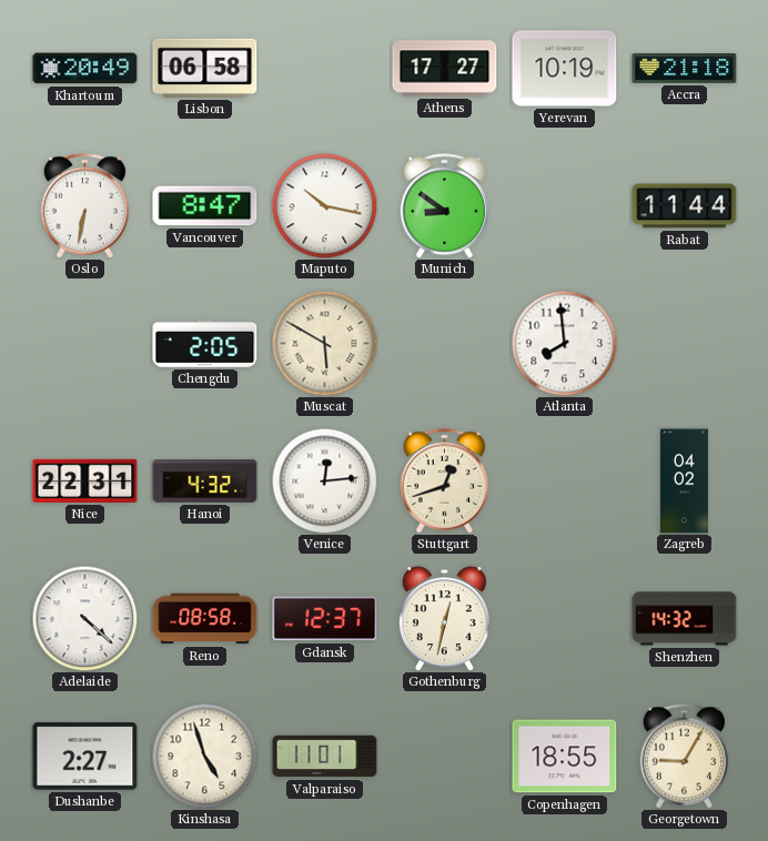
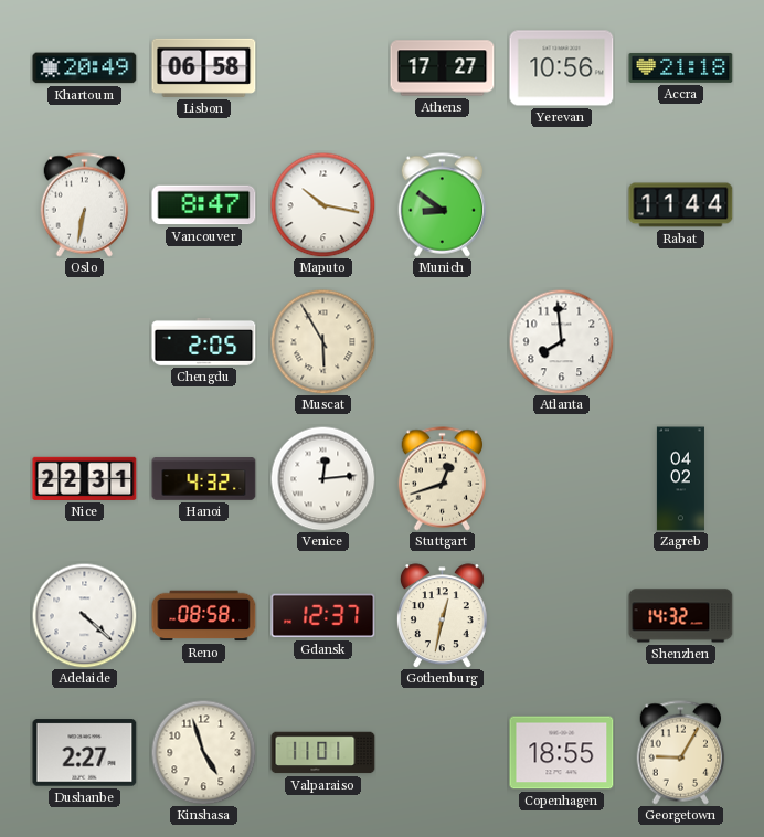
Yerevan: 10:19 -> 10:56
Muscat: 5:50 -> 5:55
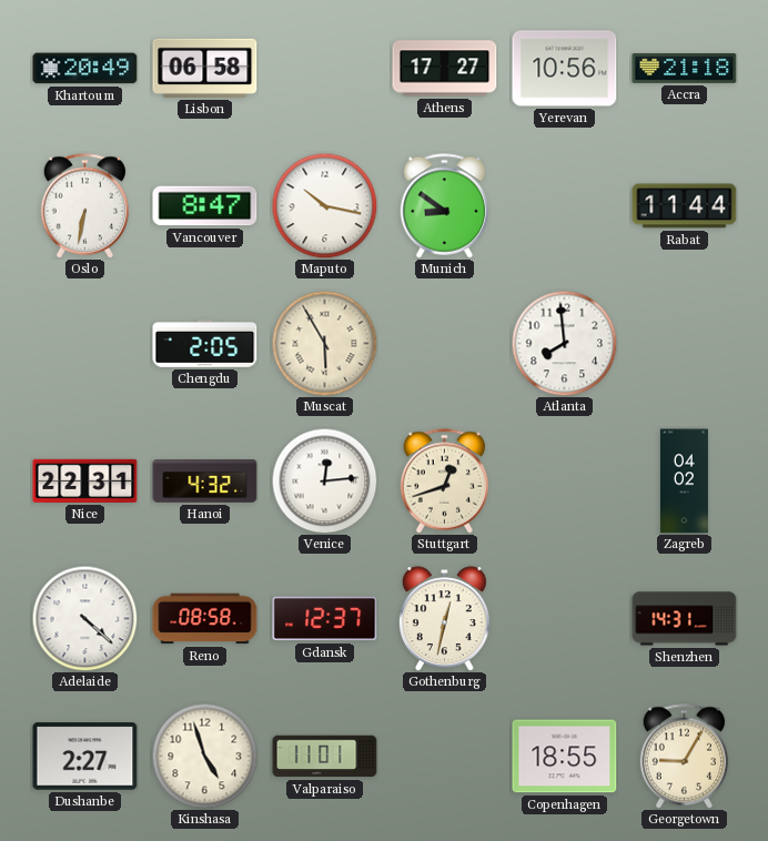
Shenzhen: 14:32 -> 14:31
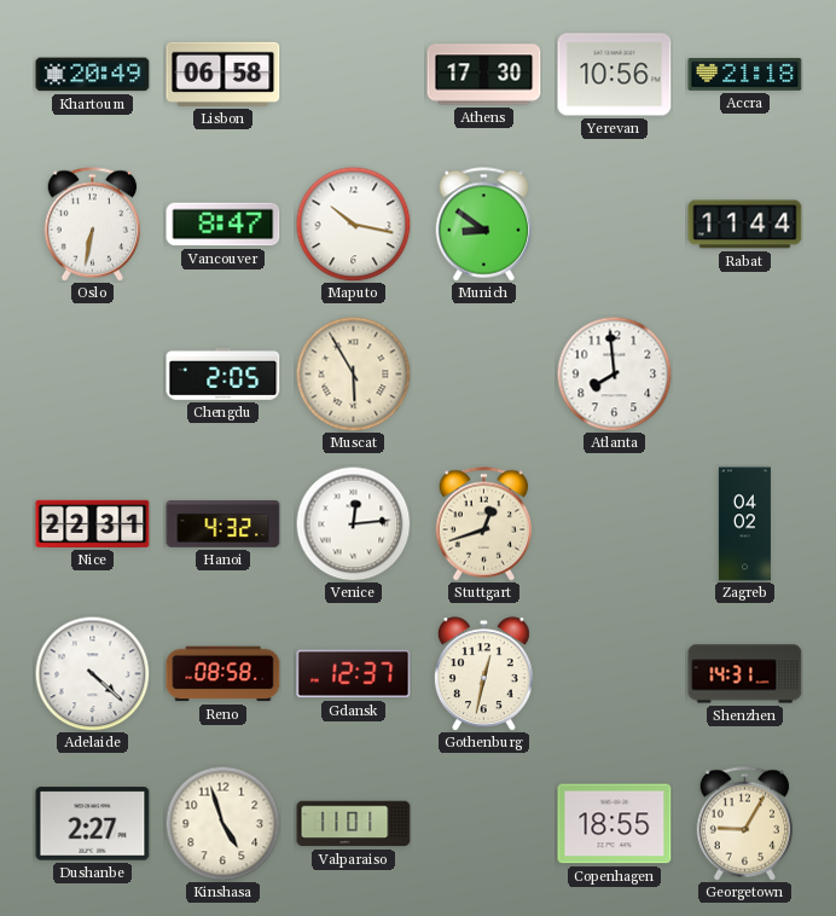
Athens: 17:27 -> 17:30
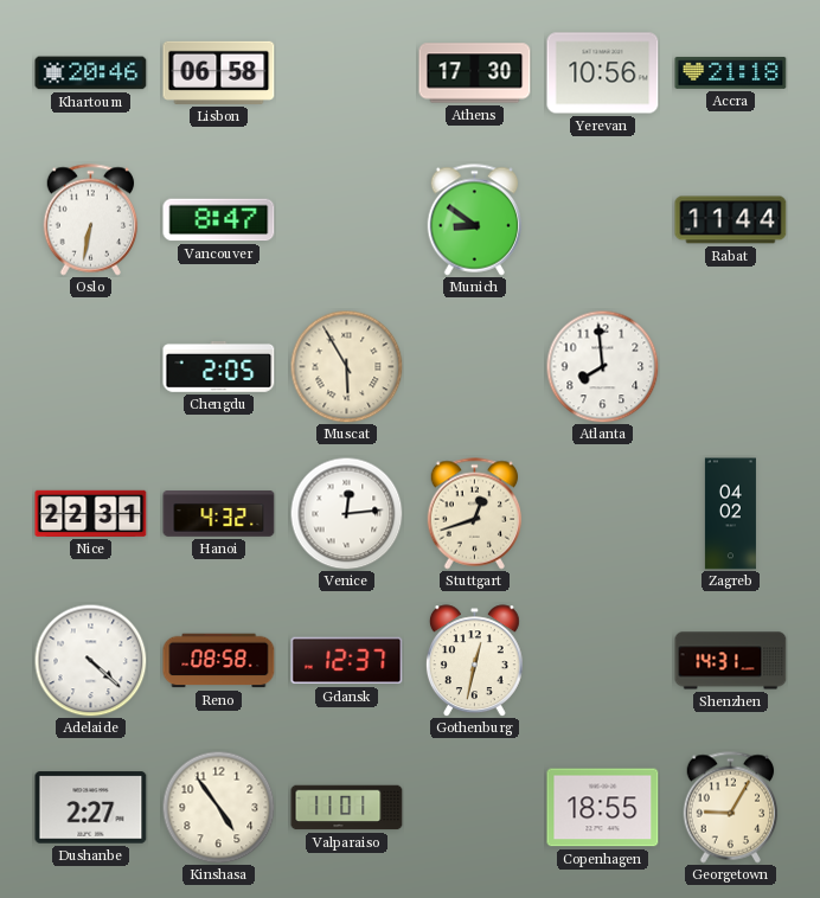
Khartoum: 20:49 -> 20:46
Maputo: 10:17 -> none
Kinshasa: 4:57 -> 4:54
